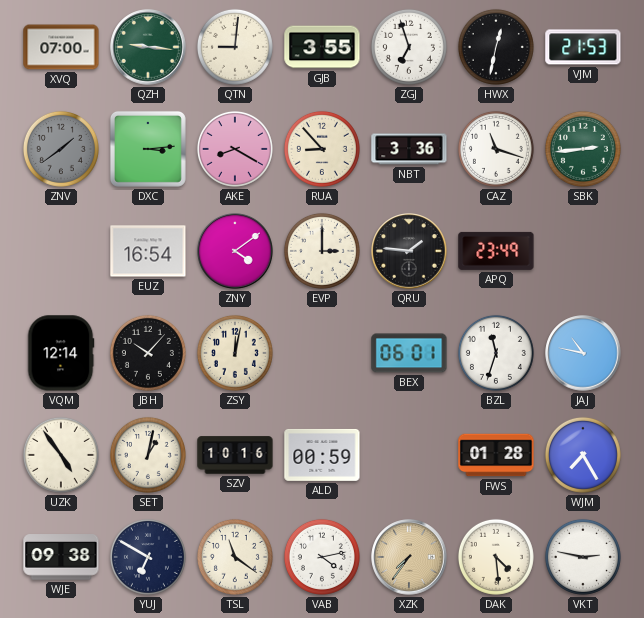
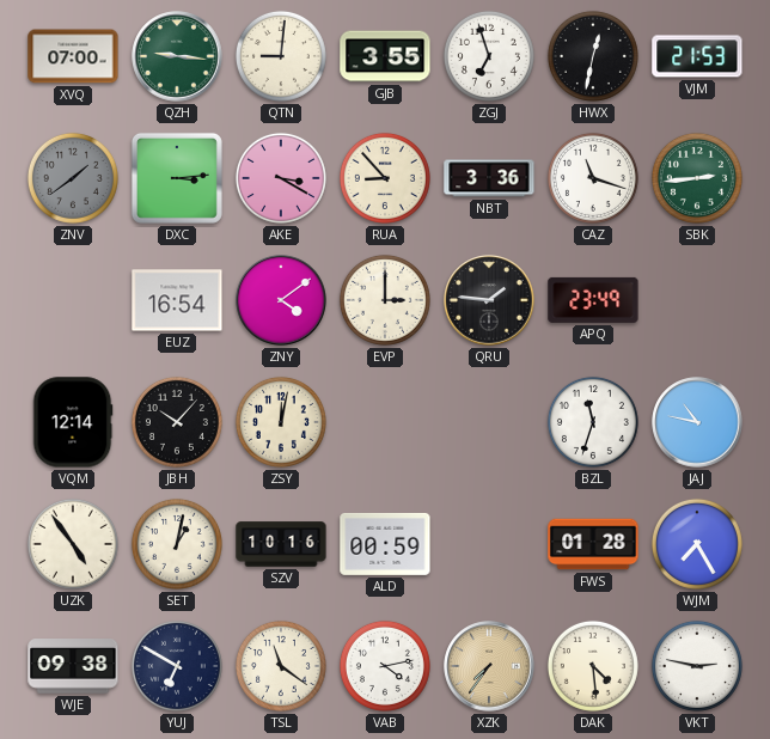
AKE: 8:20 -> 3:20
BEX: 06:01 -> none
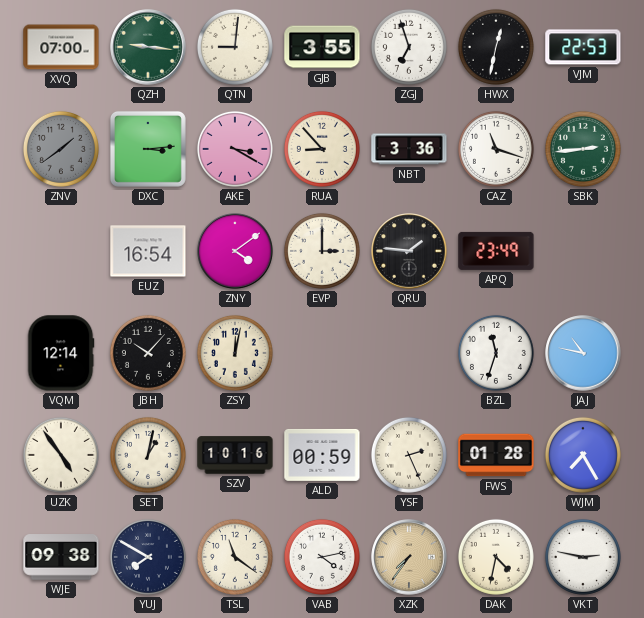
VJM: 21:53 -> 22:53
YSF: none -> 2:26
YUJ: 6:50 -> 7:50
DAK: 4:29 -> 4:32
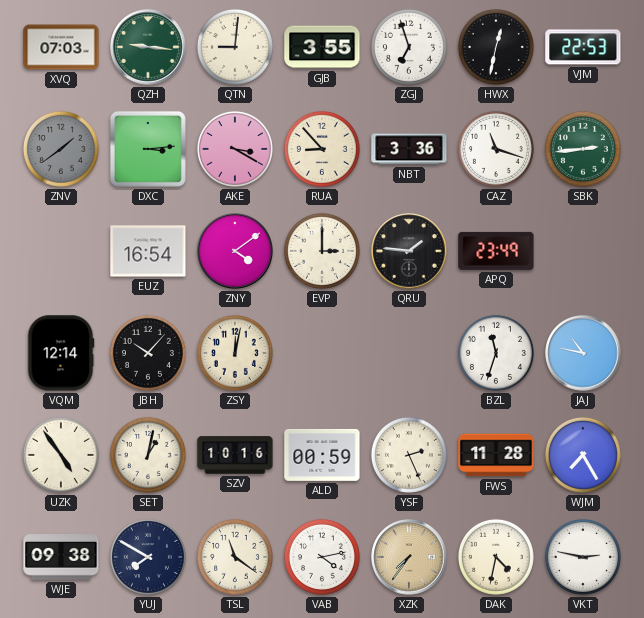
XVQ: 07:00 -> 07:03
FWS: 01:28 -> 11:28
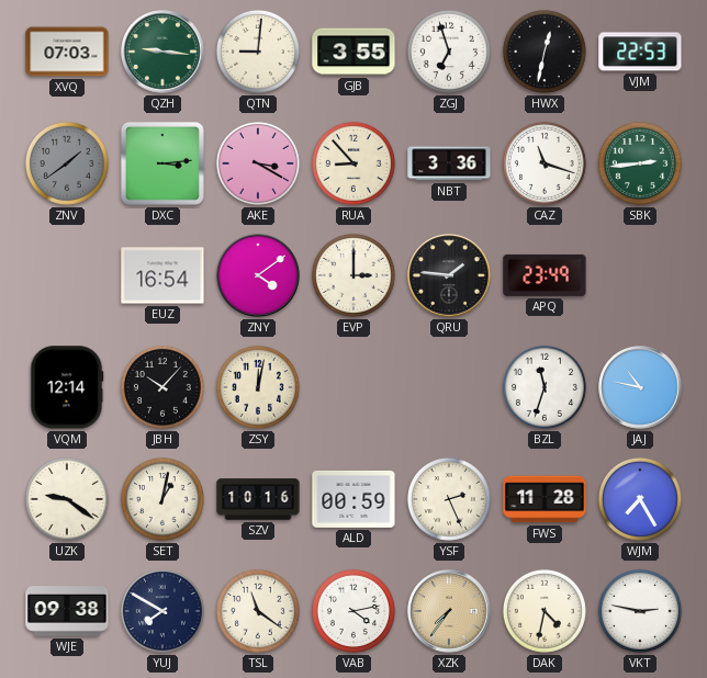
UZK: 4:54 -> 9:21
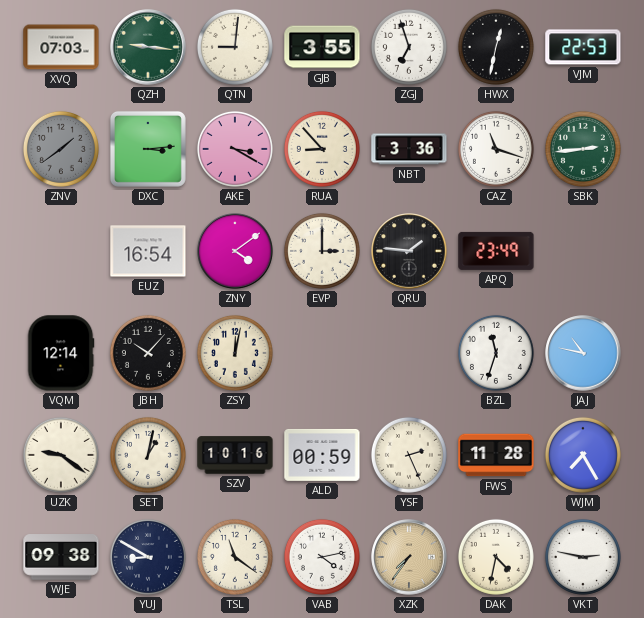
YUJ: 7:50 -> 8:50
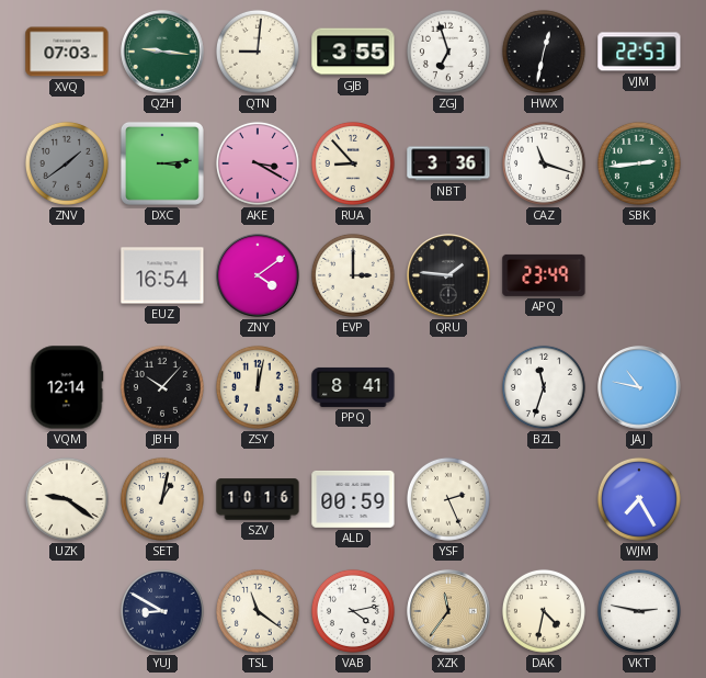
PPQ: none -> 8:41
FWS: 11:28 -> none
WJE: 09:38 -> none
XZK: 7:36 -> 11:36
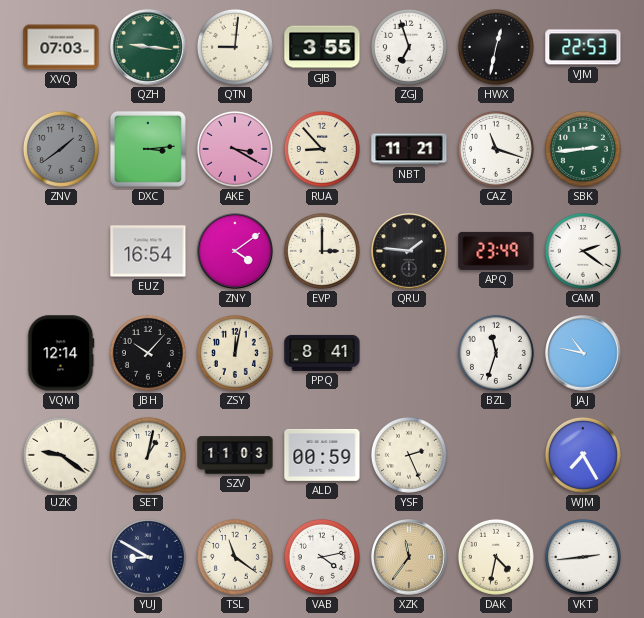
NBT: 3:36 -> 11:21
CAM: none -> 2:21
SZV: 10:16 -> 11:03
VKT: 2:47 -> 2:44
